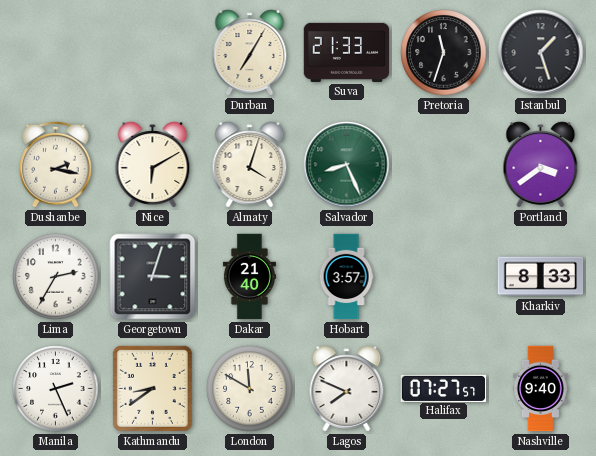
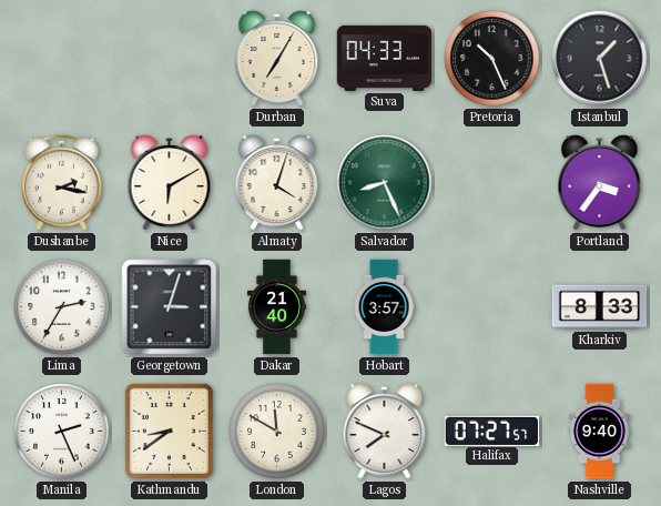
Suva: 21:33 -> 04:33
Pretoria: 11:33 -> 10:26
Portland: 3:39 -> 3:36
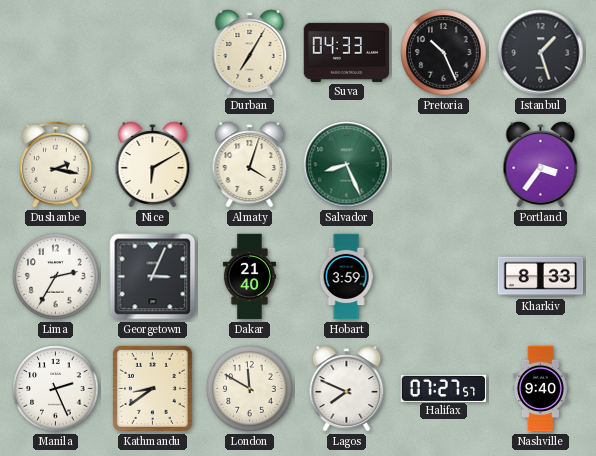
Georgetown: 3:03 -> 3:04
Hobart: 3:57 -> 3:59
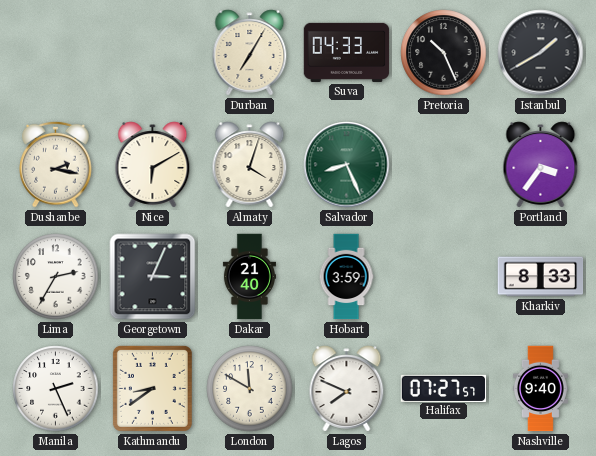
Istanbul: 1:27 -> 1:40
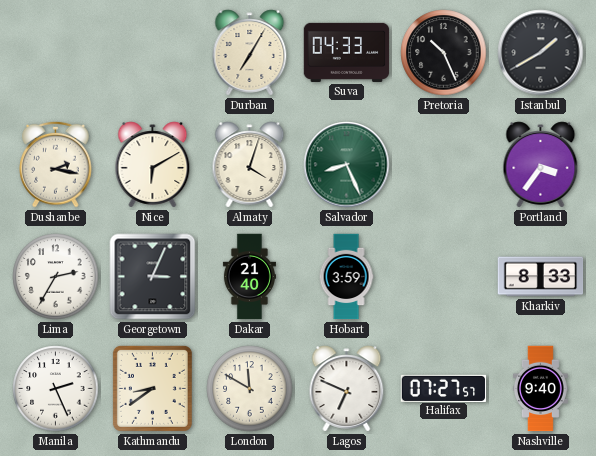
Lagos: 7:49 -> 6:49
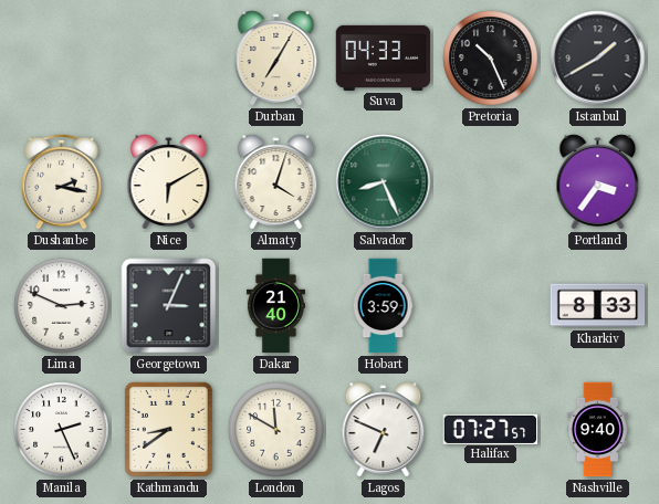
Lima: 2:35 -> 2:49
